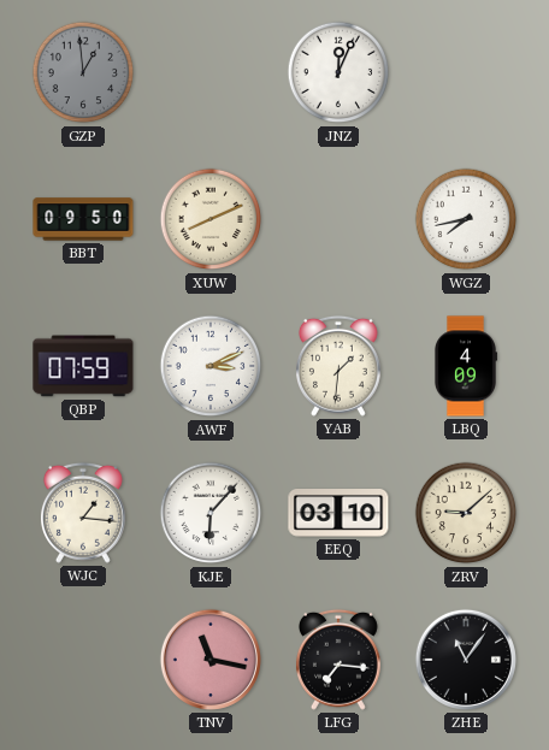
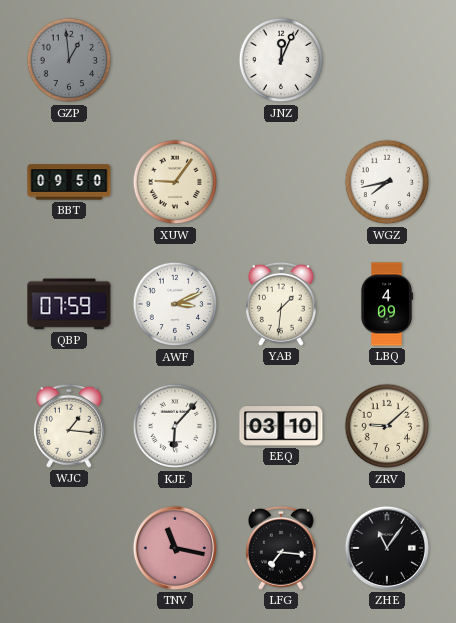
XUW: 8:11 -> 9:06
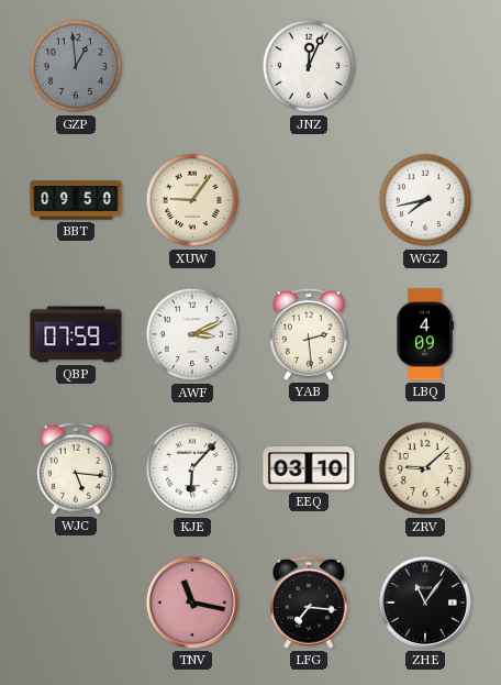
YAB: 1:31 -> 2:29
WJC: 1:16 -> 5:16
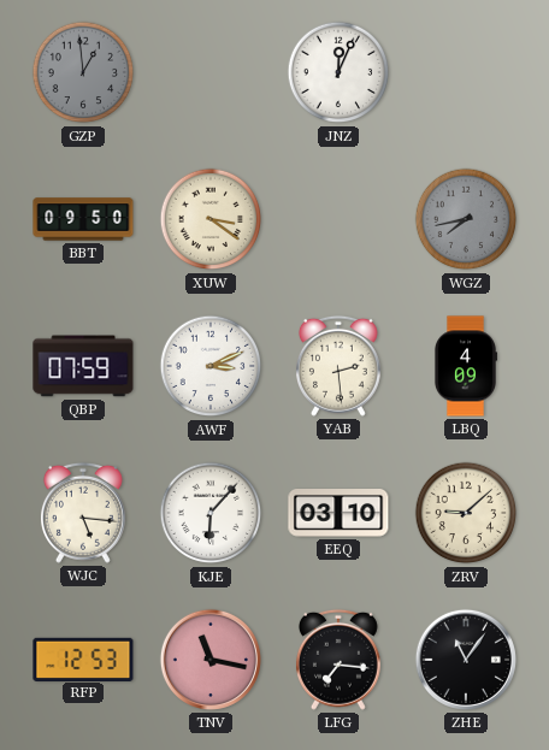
XUW: 9:06 -> 3:21
WGZ dial: white -> grey
RFP: none -> 12:53
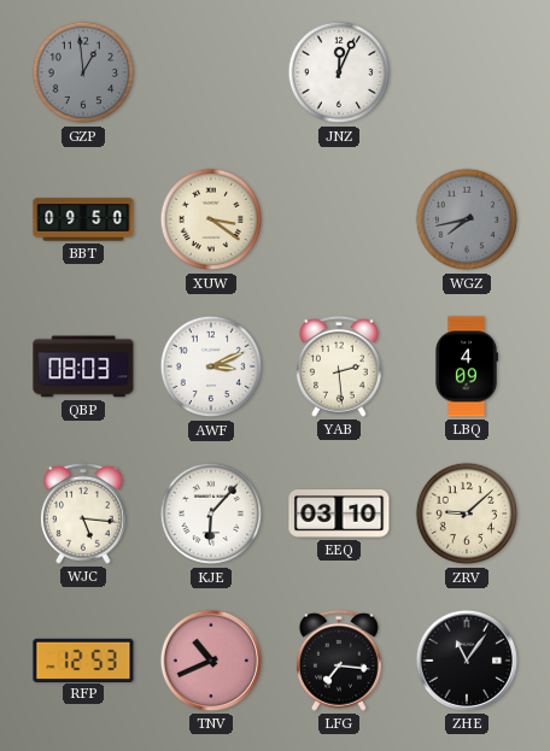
QBP: 07:59 -> 08:03
TNV: 11:17 -> 10:41
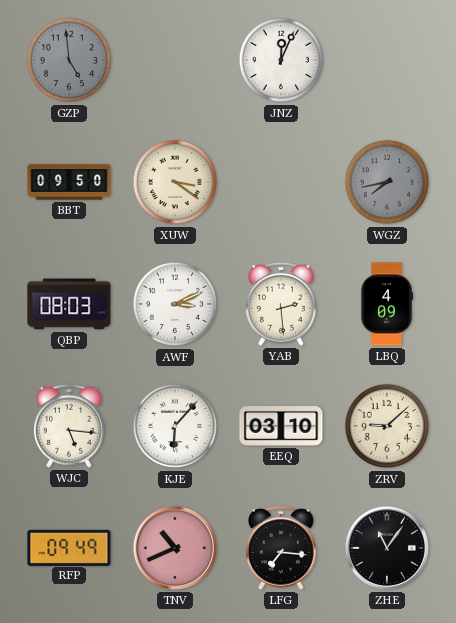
GZP: 12:59 -> 4:59
RFP: 12:53 -> 09:49
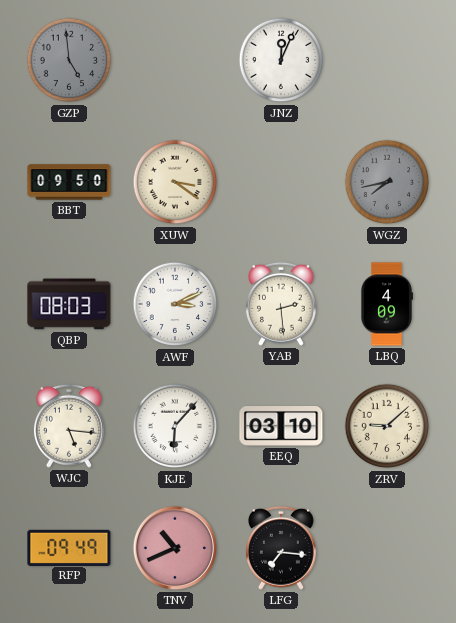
ZHE: 11:06 -> none
